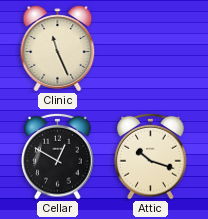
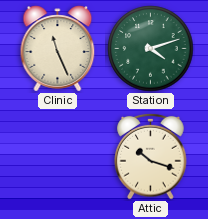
Station: none -> 4:12
Cellar: 12:50 -> none
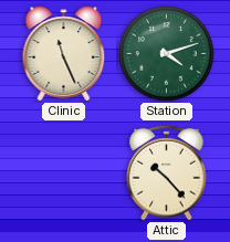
Attic: 10:18 -> 10:23
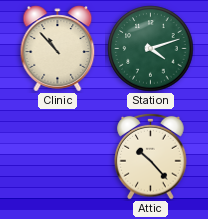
Clinic: 11:26 -> 10:53
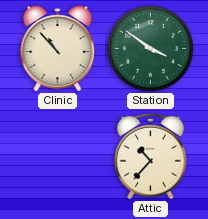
Station: 4:12 -> 3:51
Attic: 10:23 -> 10:37
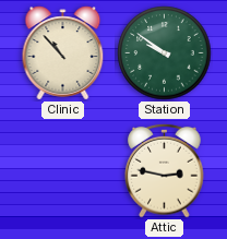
Station: 3:51 -> 9:51
Attic: 10:37 -> 2:47
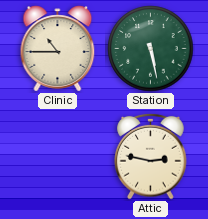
Clinic: 10:53 -> 10:45
Station: 9:51 -> 5:28
